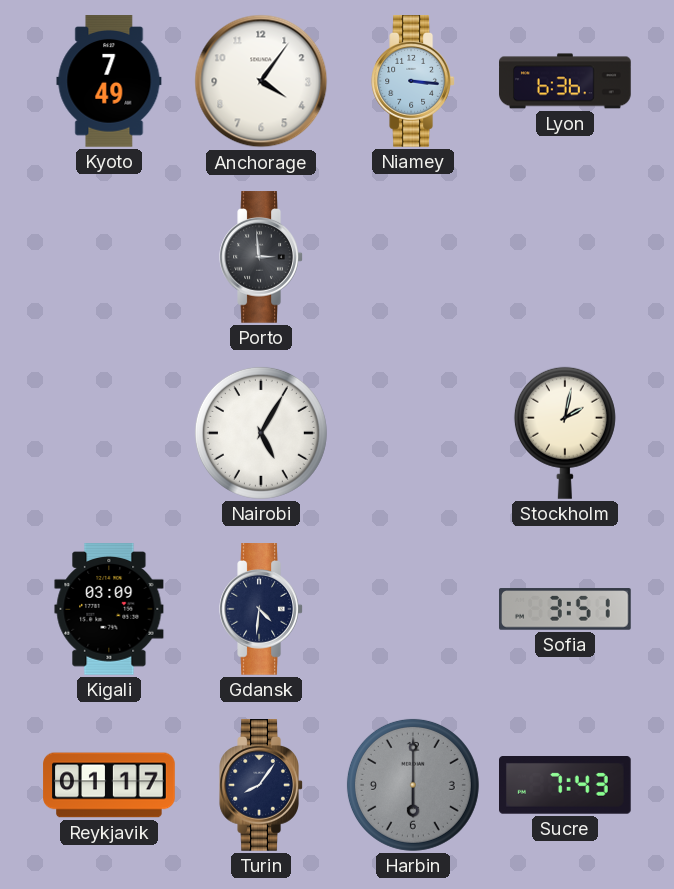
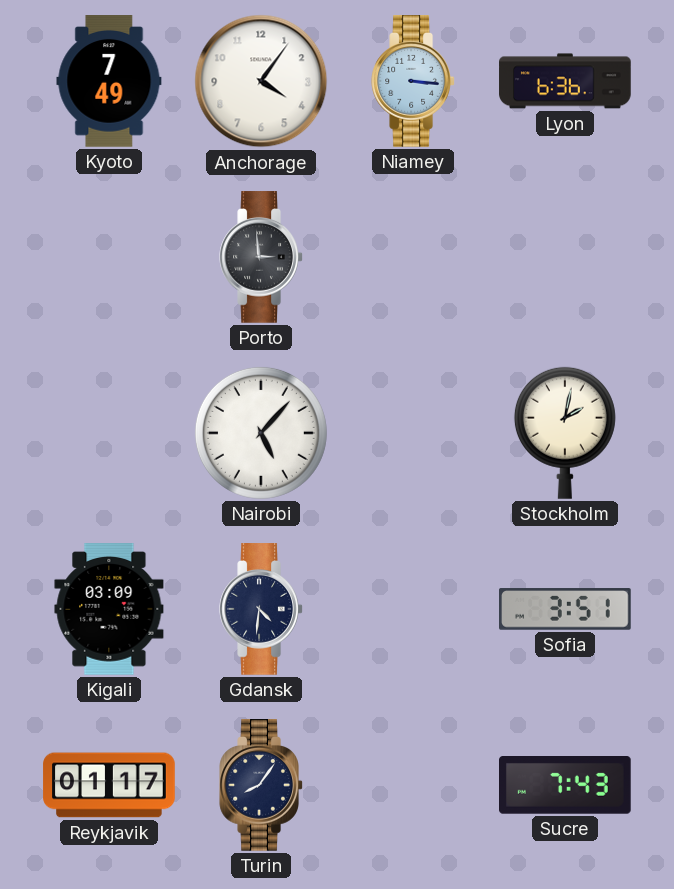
Nairobi: 5:05 -> 5:07
Harbin: 6:00 -> none
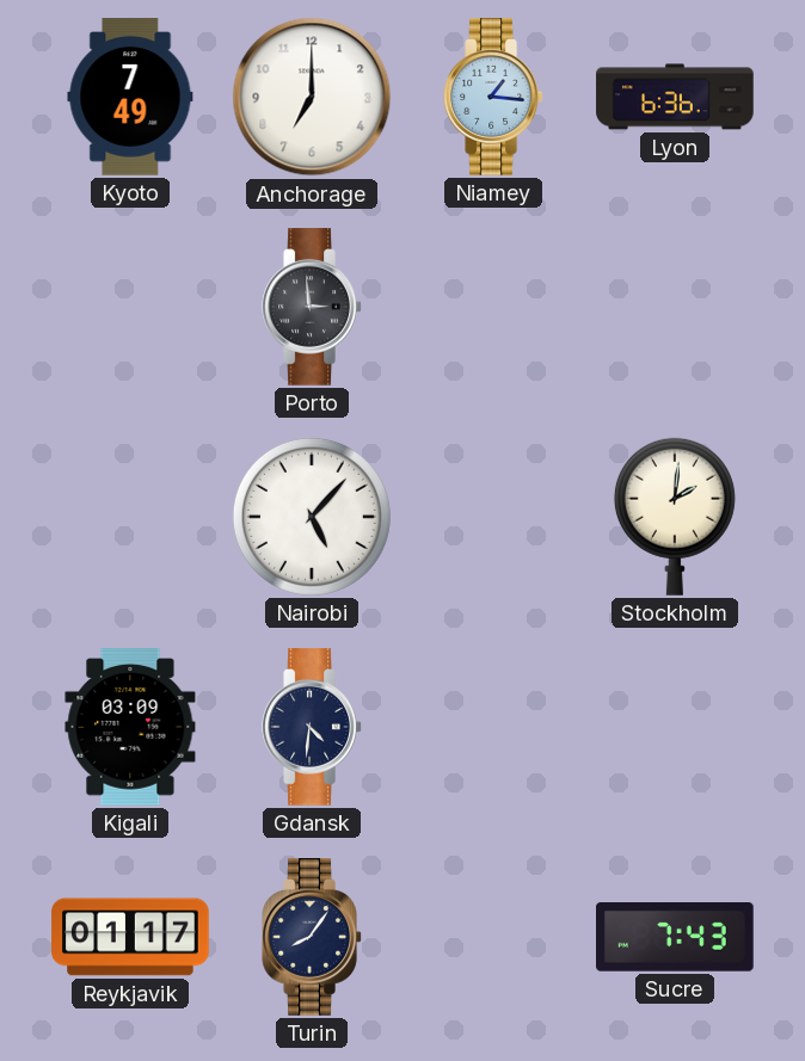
Anchorage: 4:06 -> 7:00
Niamey: 3:16 -> 1:16
Stockholm: 2:02 -> 2:01
Sofia: 3:51 -> none
